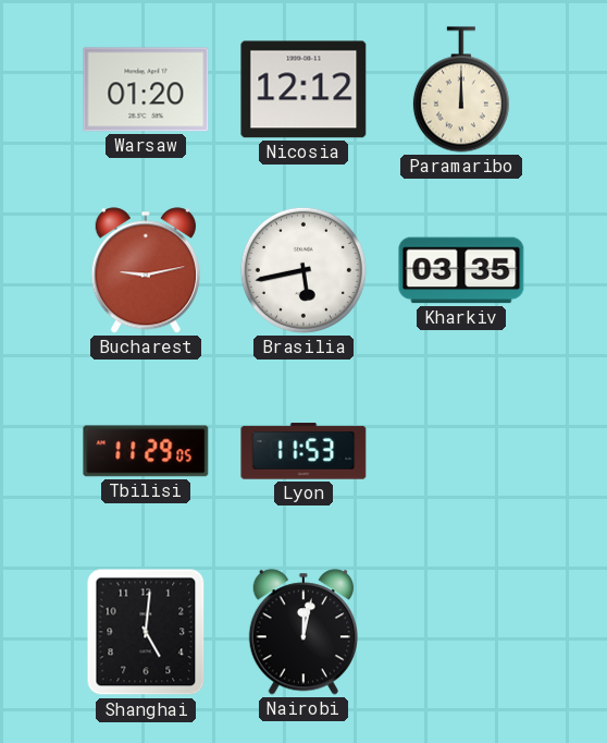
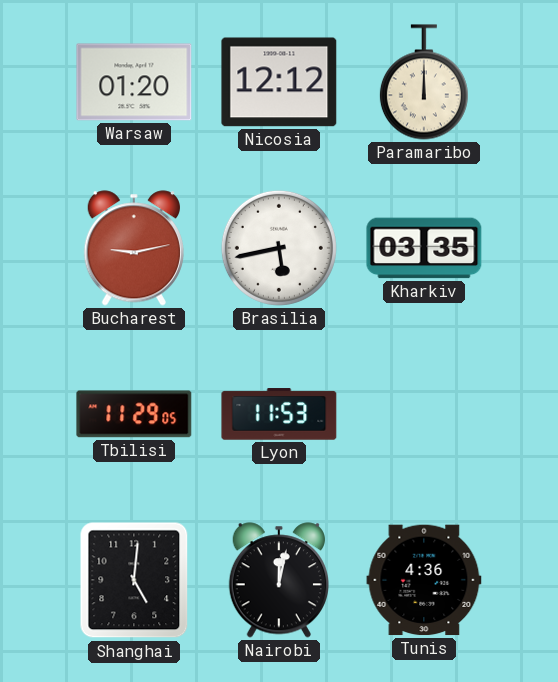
Tunis: none -> 4:36
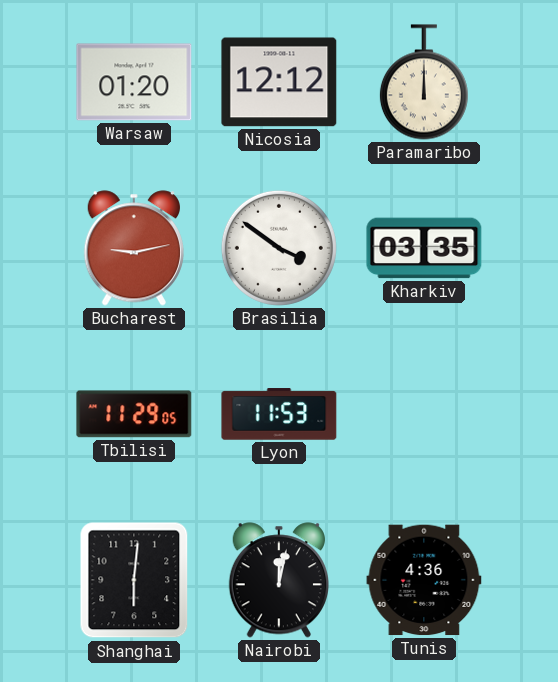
Brasilia: 5:43 -> 3:51
Shanghai: 5:01 -> 6:01
